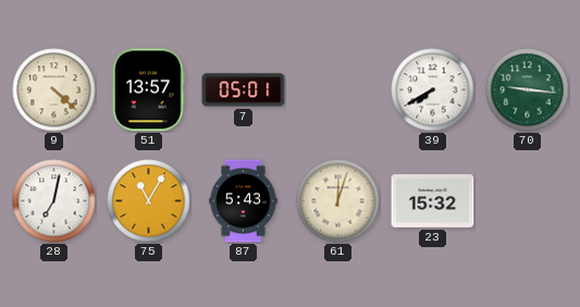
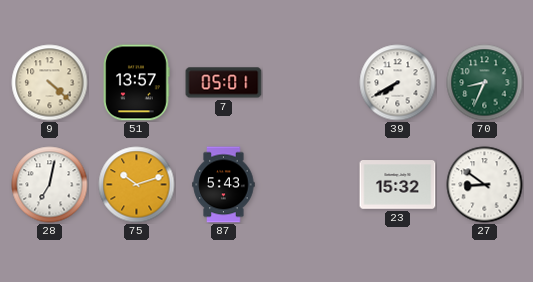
70: 9:16 -> 8:34
75: 11:05 -> 10:12
61: 12:03 -> none
27: none -> 8:51
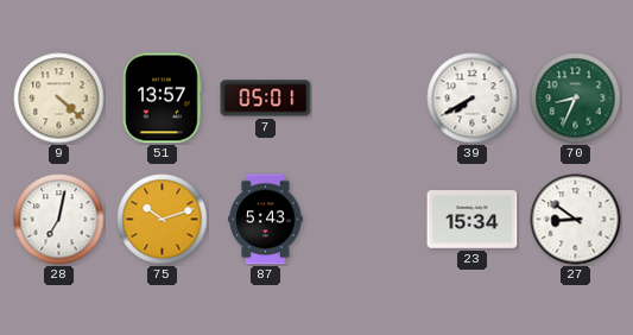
23: 15:32 -> 15:34
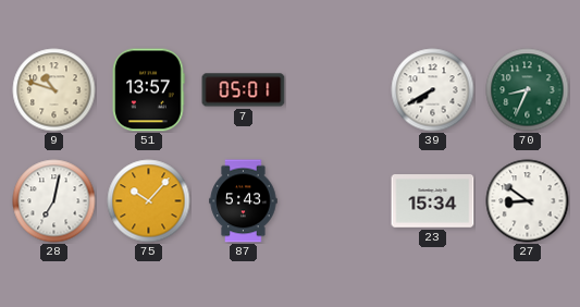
9: 4:22 -> 10:48
75: 10:12 -> 10:07
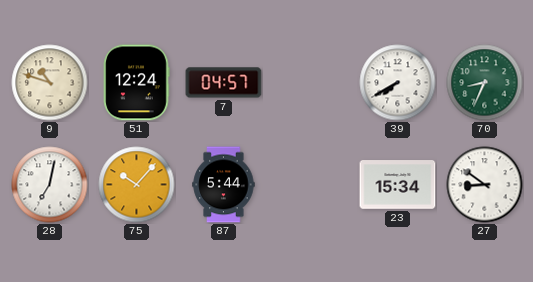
51: 13:57 -> 12:24
7: 05:01 -> 04:57
87: 5:43 -> 5:44
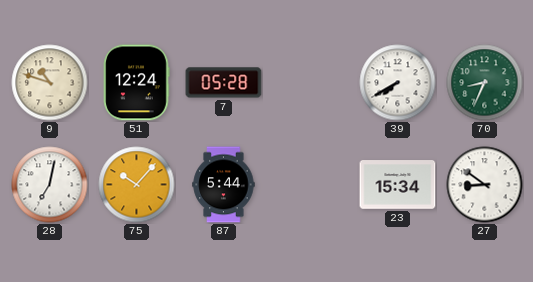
7: 04:57 -> 05:28
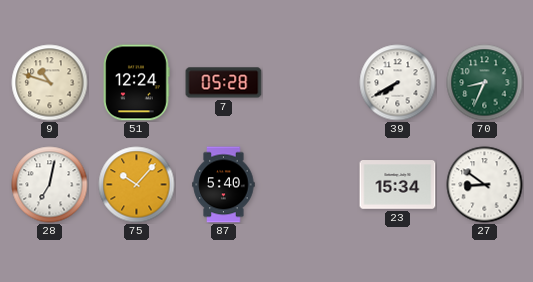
87: 5:44 -> 5:40
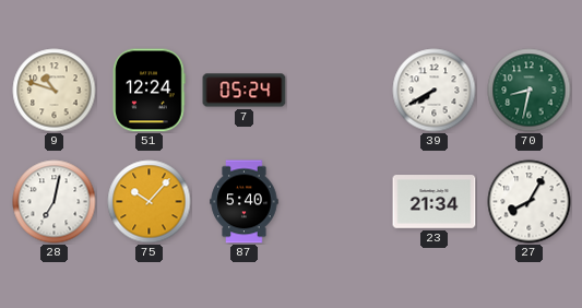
7: 05:28 -> 05:24
70: 8:34 -> 8:32
23: 15:34 -> 21:34
27: 8:51 -> 8:05
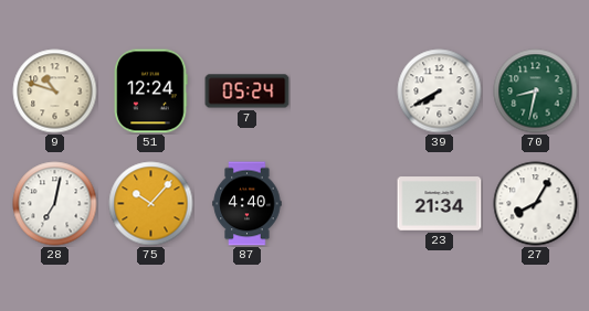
87: 5:40 -> 4:40
